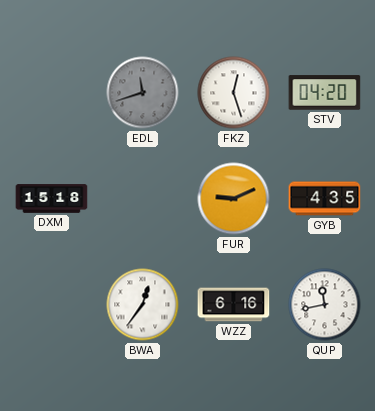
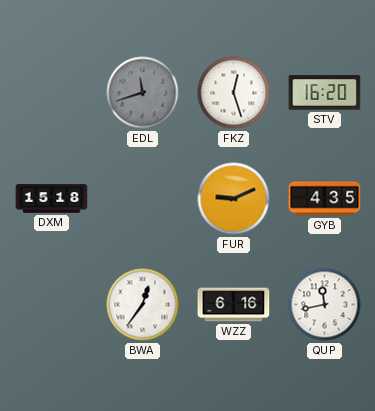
STV: 04:20 -> 16:20
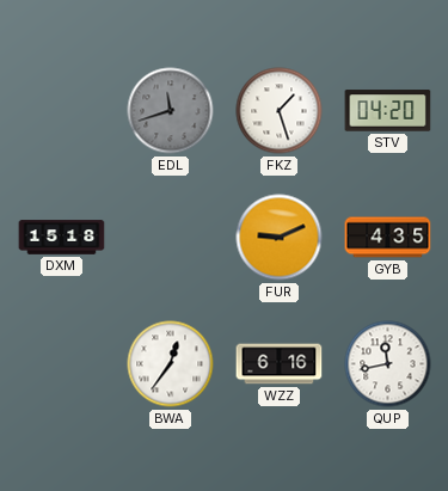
FKZ: 12:27 -> 1:27
STV: 16:20 -> 04:20
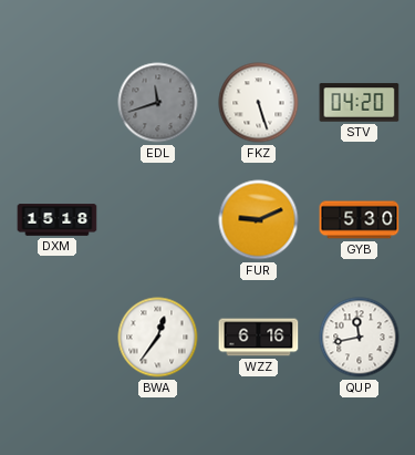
FKZ: 1:27 -> 5:27
GYB: 4:35 -> 5:30
